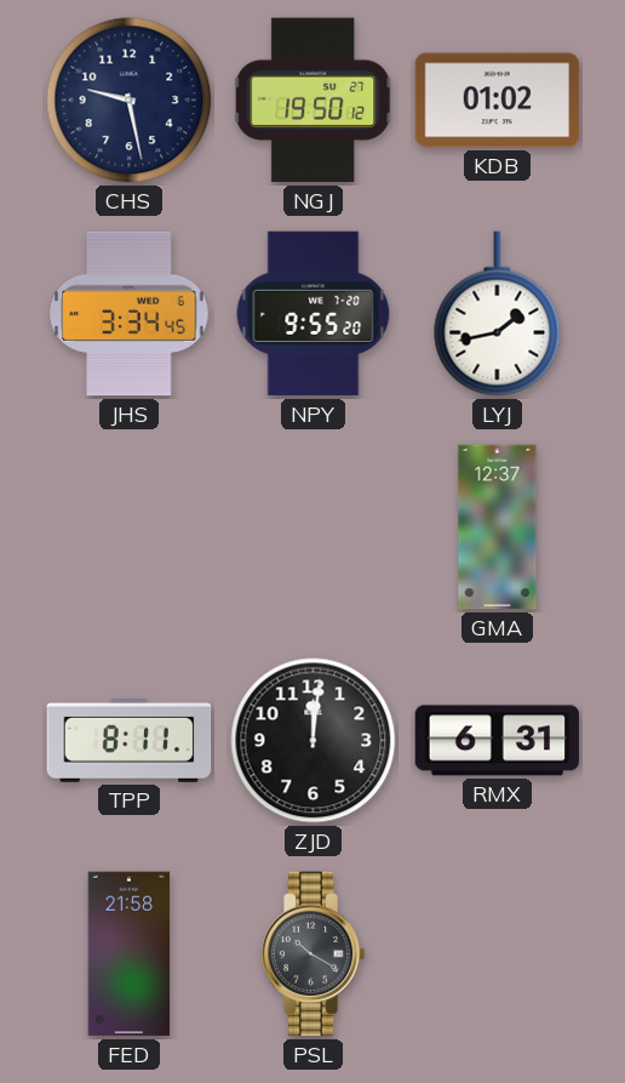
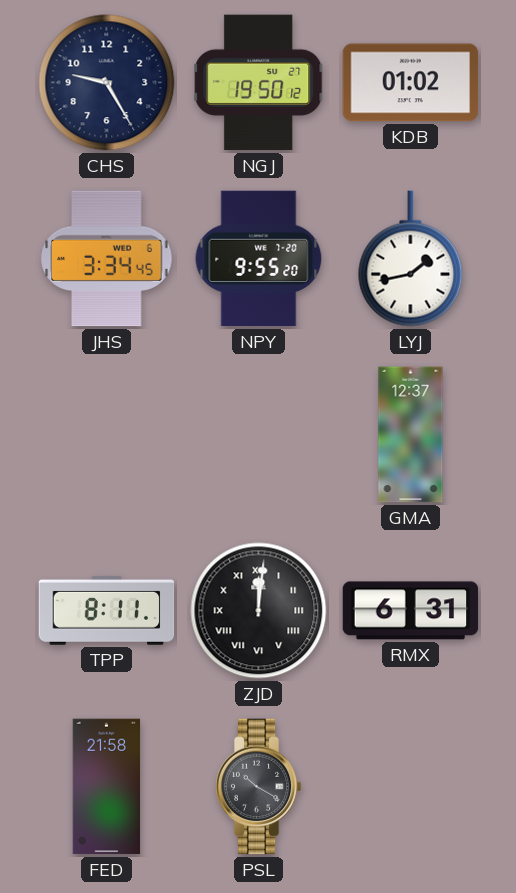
CHS: 9:28 -> 9:25
ZJD numerals: Arabic -> Roman
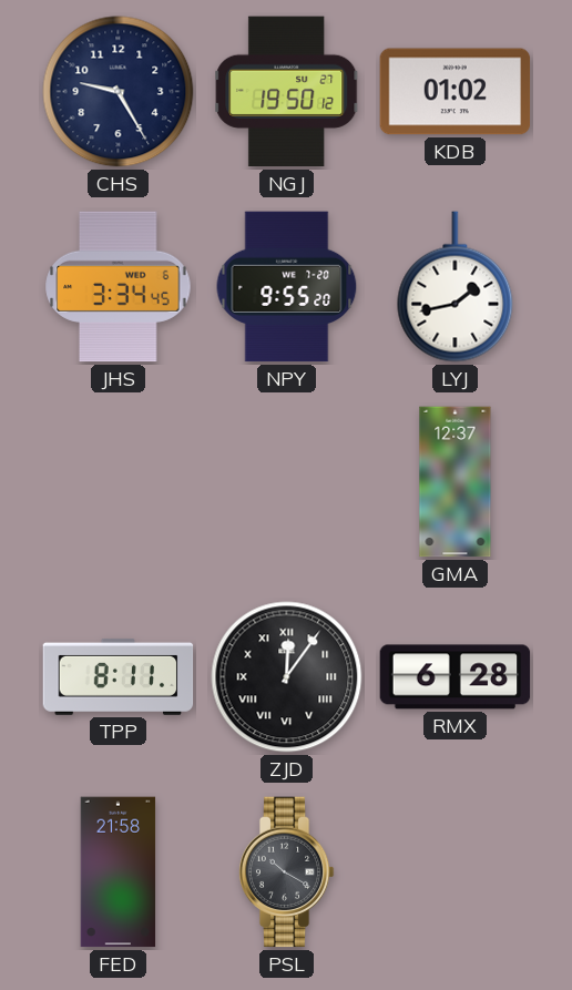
ZJD: 12:01 -> 12:06
RMX: 6:31 -> 6:28
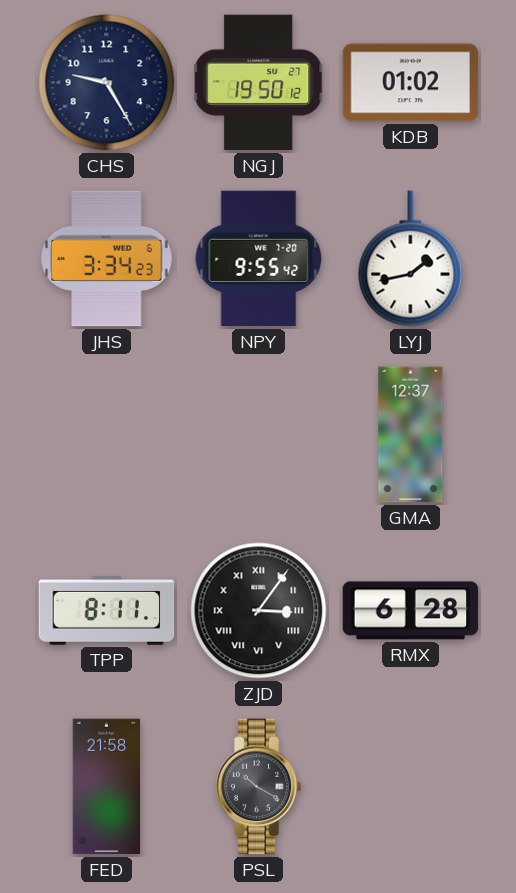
JHS: 3:34:45 -> 3:34:23
NPY: 9:55:20 -> 9:55:42
ZJD: 12:06 -> 3:06
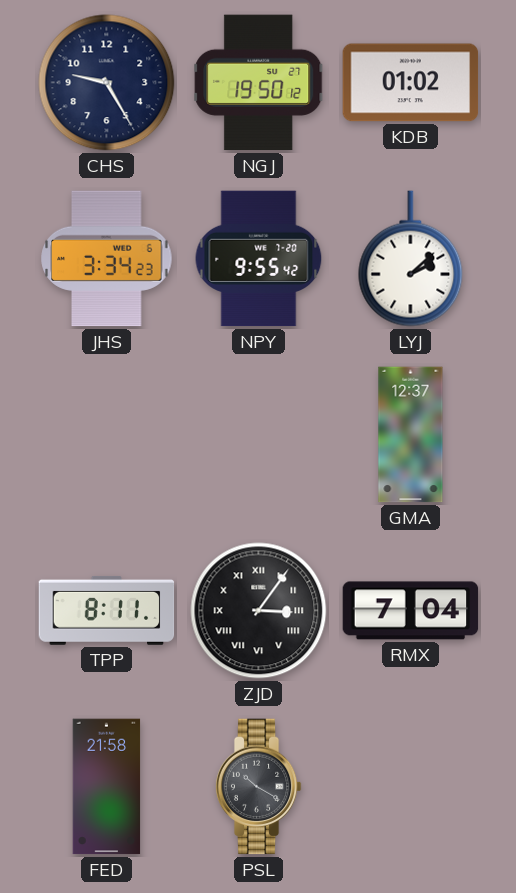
LYJ: 1:43 -> 2:08
RMX: 6:28 -> 7:04
